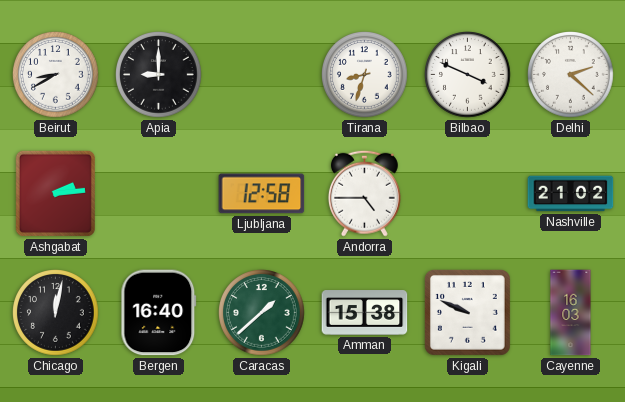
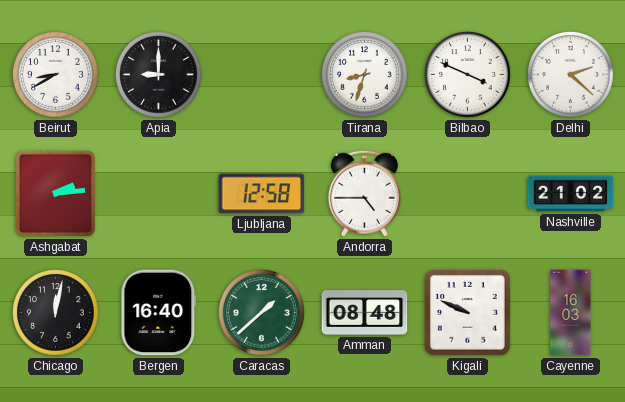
Amman: 15:38 -> 08:48
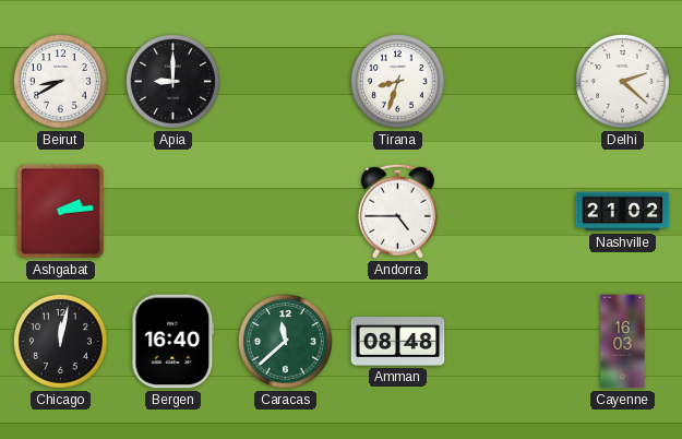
Bilbao: 3:49 -> none
Ljubljana: 12:58 -> none
Caracas: 1:38 -> 11:38
Kigali: 9:49 -> none
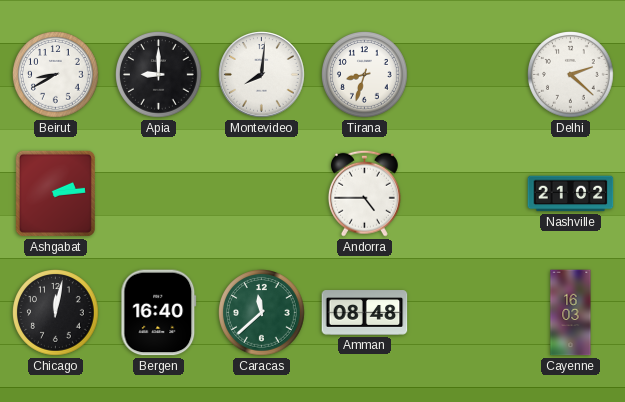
Montevideo: none -> 8:01
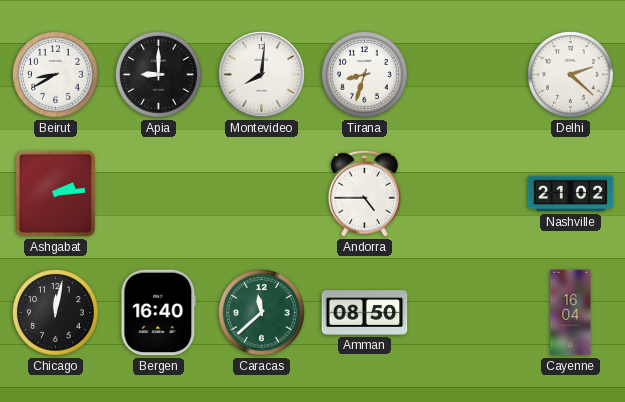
Amman: 08:48 -> 08:50
Cayenne: 16:03 -> 16:04
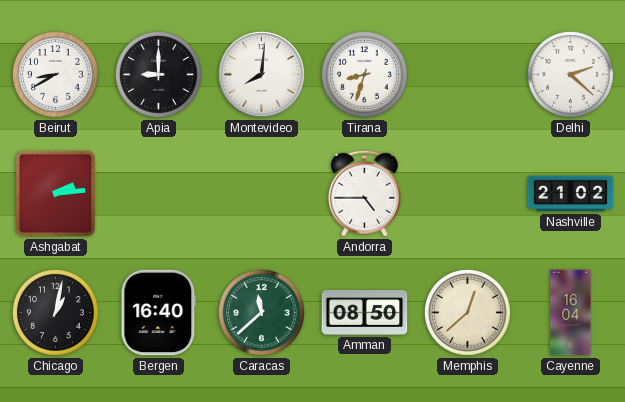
Chicago: 12:02 -> 1:02
Memphis: none -> 12:38
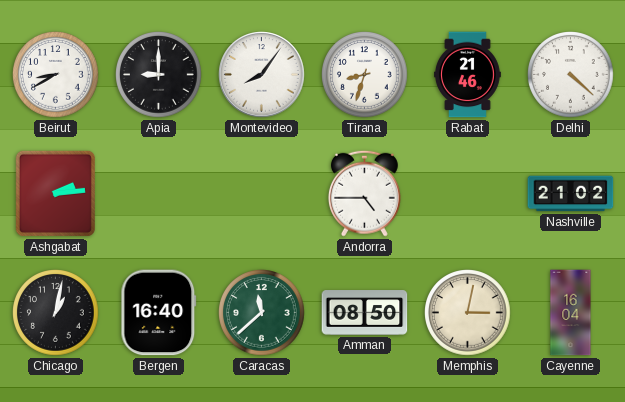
Montevideo: 8:01 -> 8:06
Rabat: none -> 21:46
Delhi: 2:22 -> 4:22
Memphis: 12:38 -> 3:02
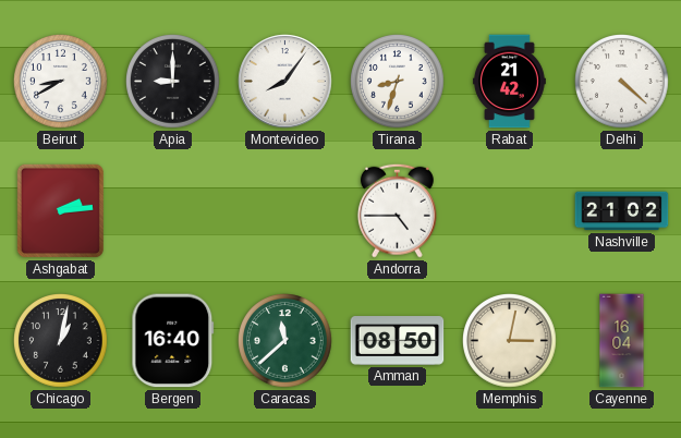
Rabat: 21:46 -> 21:42
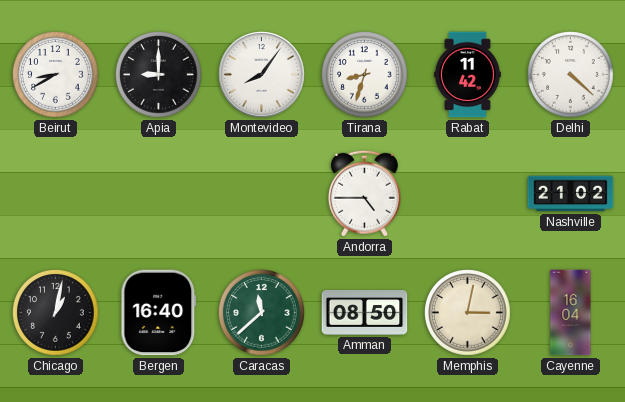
Rabat: 21:42 -> 11:42
Ashgabat: 2:14 -> none
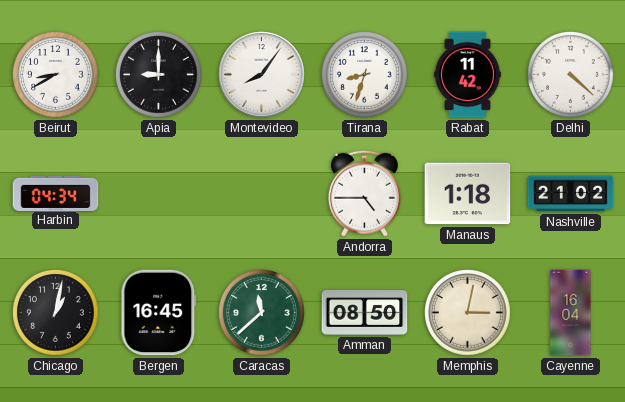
Harbin: none -> 04:34
Manaus: none -> 1:18
Bergen: 16:40 -> 16:45
